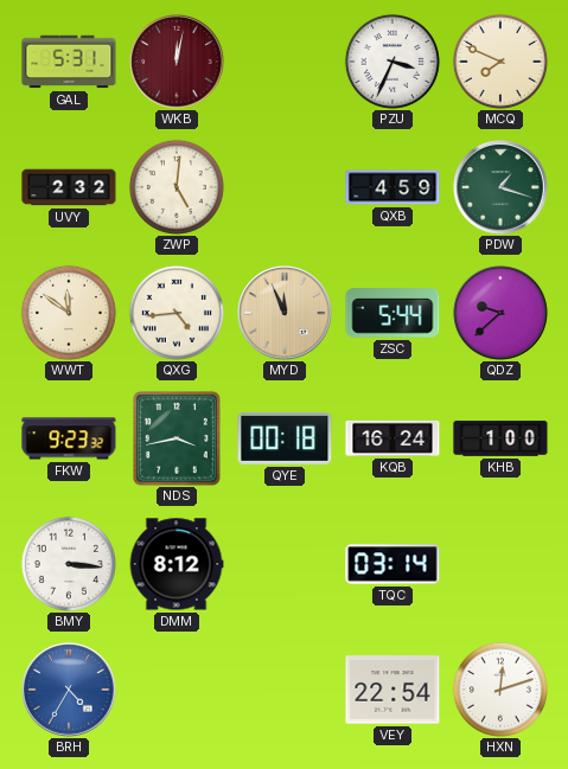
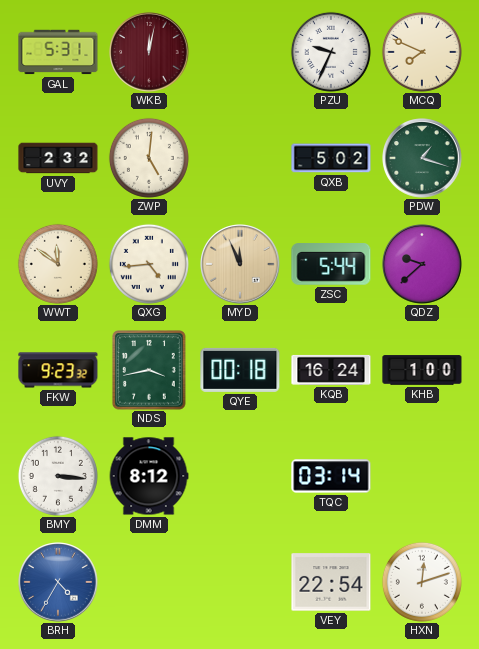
PZU: 3:34 -> 9:34
QXB: 4:59 -> 5:02
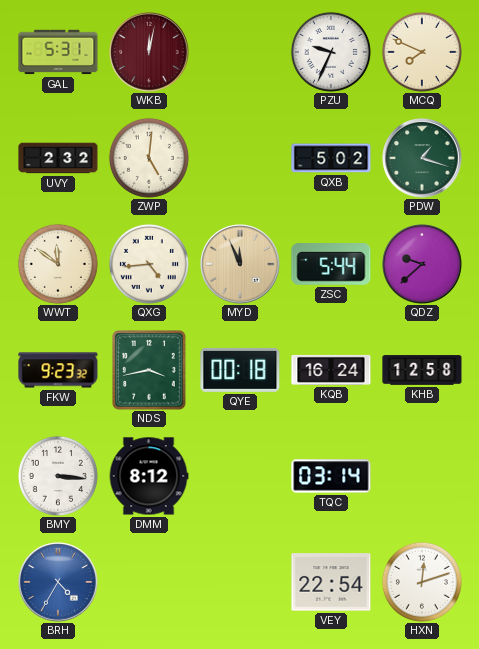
KHB: 1:00 -> 12:58
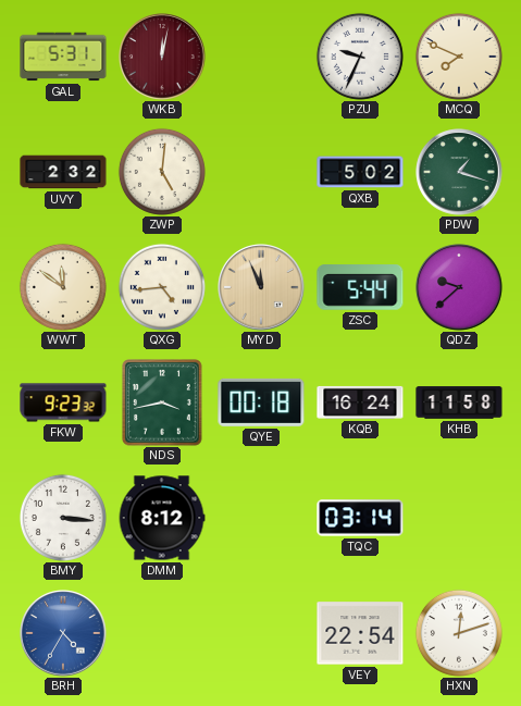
KHB: 12:58 -> 11:58
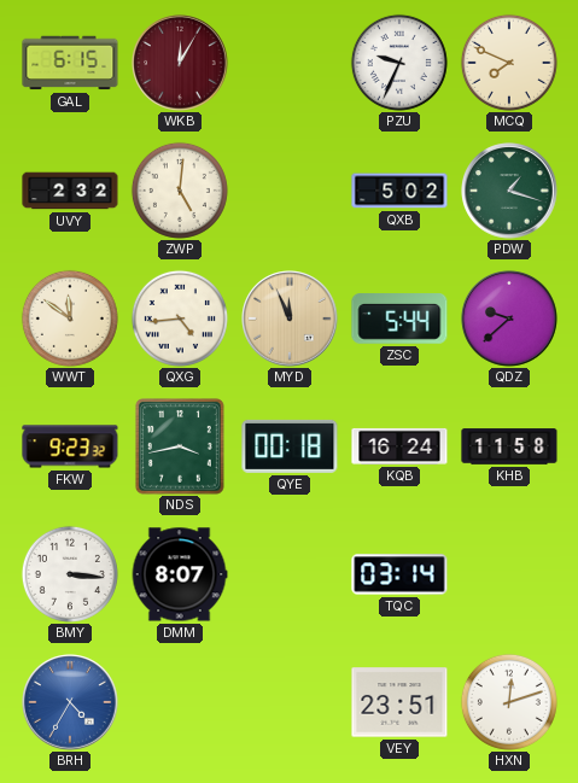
GAL: 5:31 -> 6:15
WKB: 12:02 -> 12:05
DMM: 8:12 -> 8:07
VEY: 22:54 -> 23:51
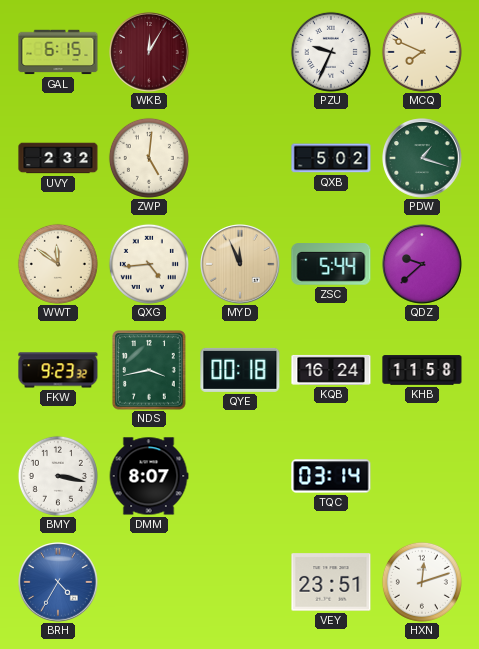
BMY: 3:16 -> 3:17
